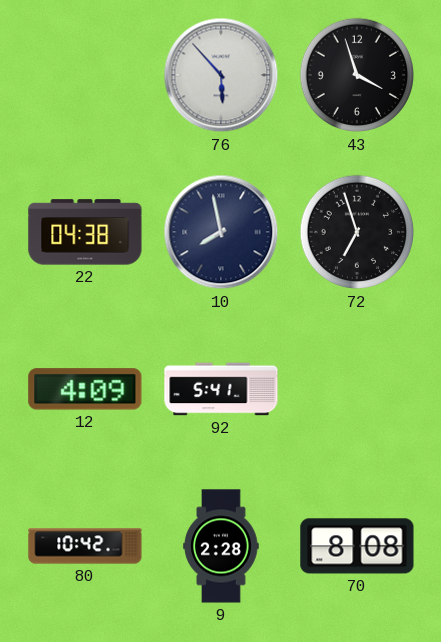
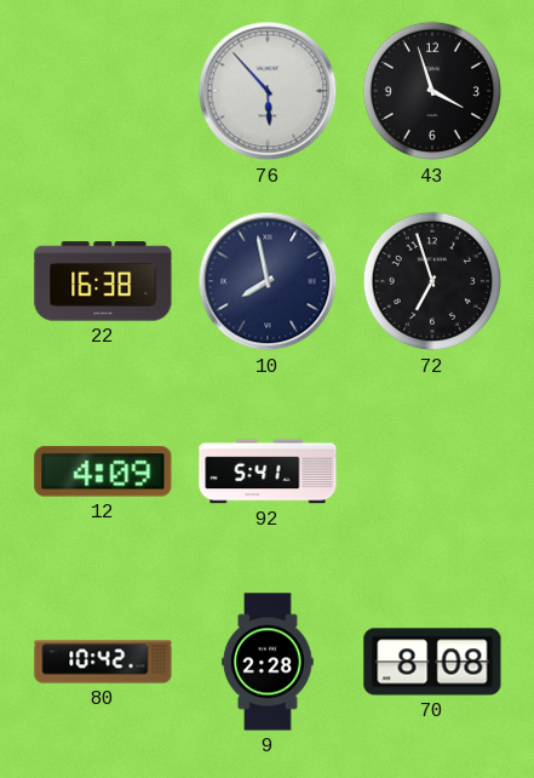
22: 04:38 -> 16:38
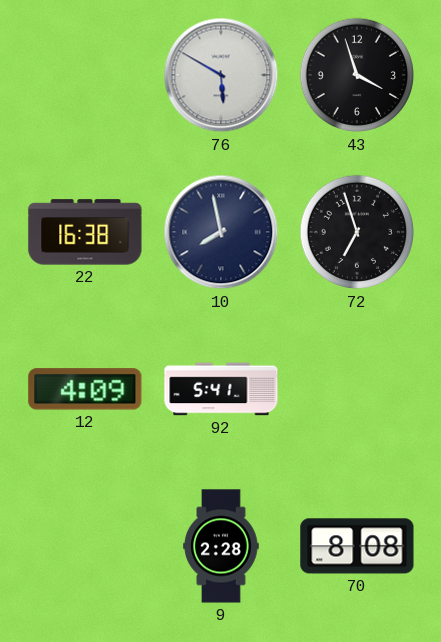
76: 5:53 -> 5:50
80: 10:42 -> none
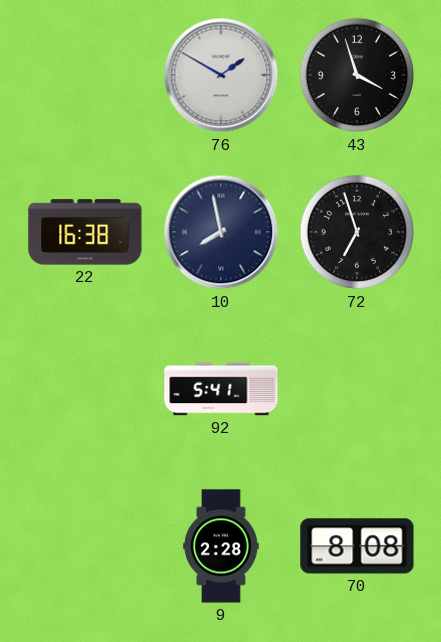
76: 5:50 -> 1:50
12: 4:09 -> none
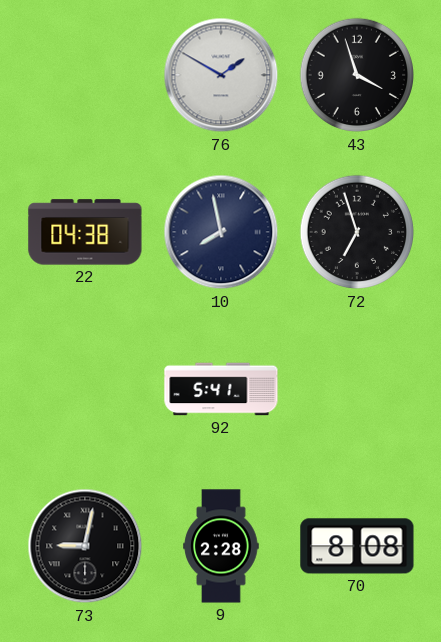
22: 16:38 -> 04:38
73: none -> 9:02
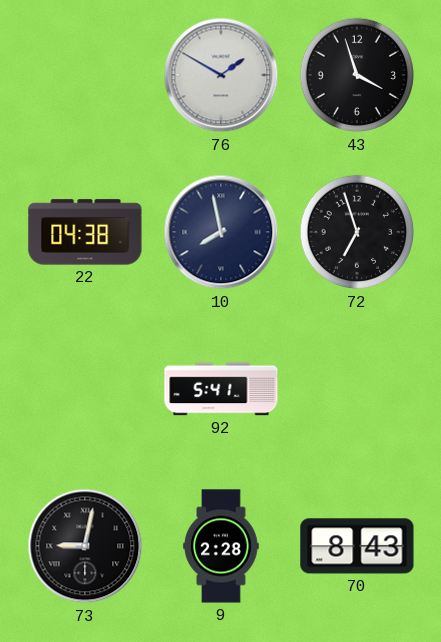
70: 8:08 -> 8:43
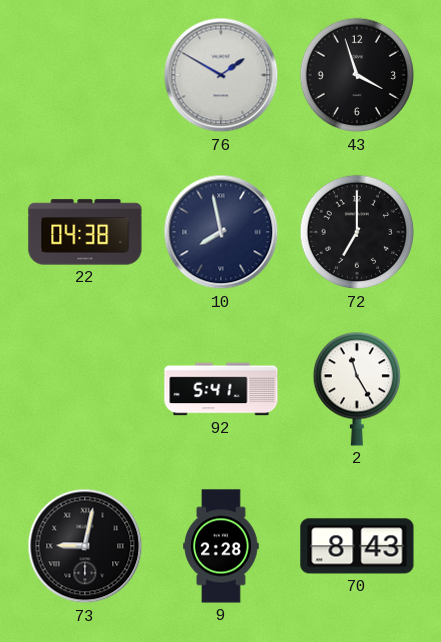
72: 6:57 -> 7:00
2: none -> 11:25
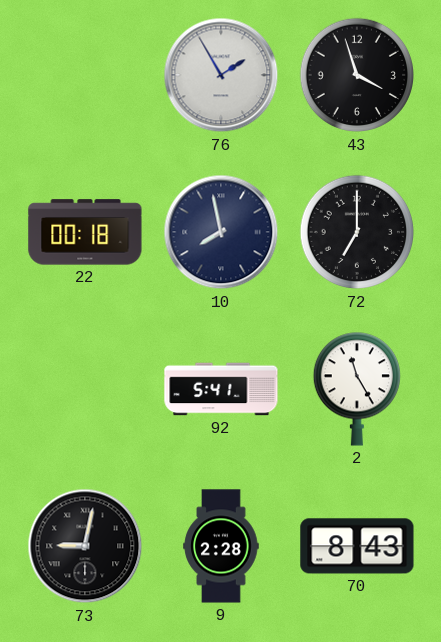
76: 1:50 -> 1:55
22: 04:38 -> 00:18
